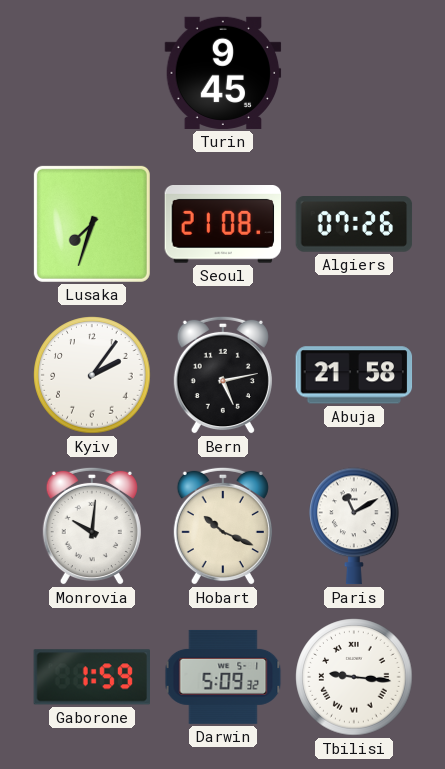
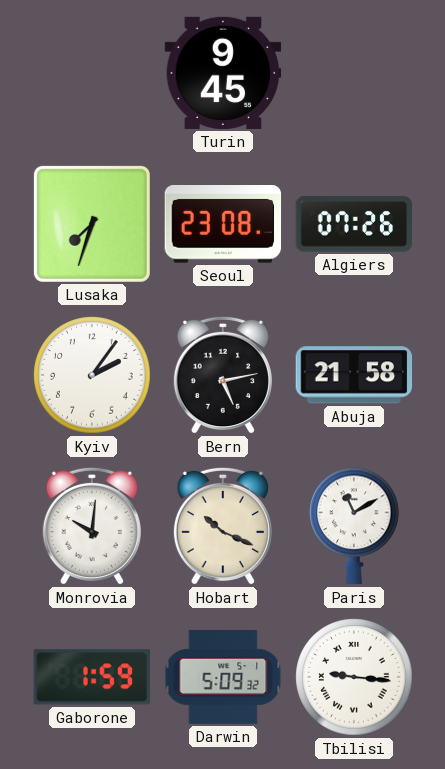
Seoul: 21:08 -> 23:08
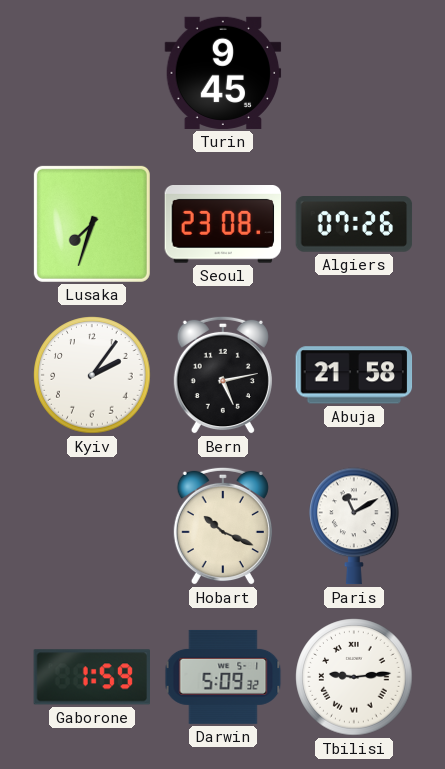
Monrovia: 10:01 -> none
Tbilisi: 9:16 -> 9:14
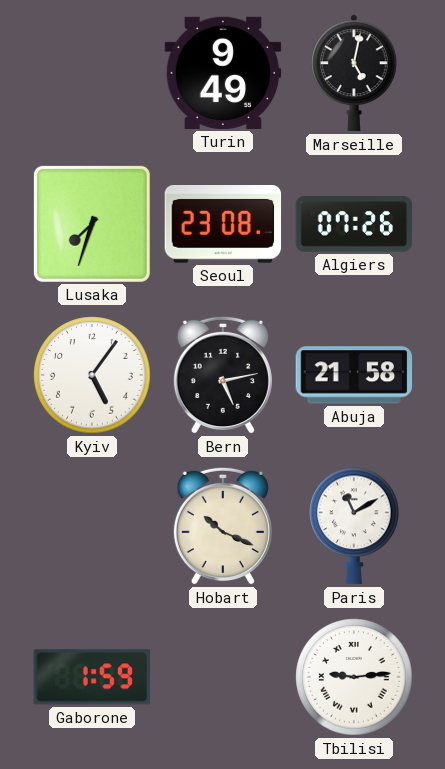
Turin: 9:45 -> 9:49
Marseille: none -> 5:02
Kyiv: 2:06 -> 5:06
Darwin: 5:09 -> none
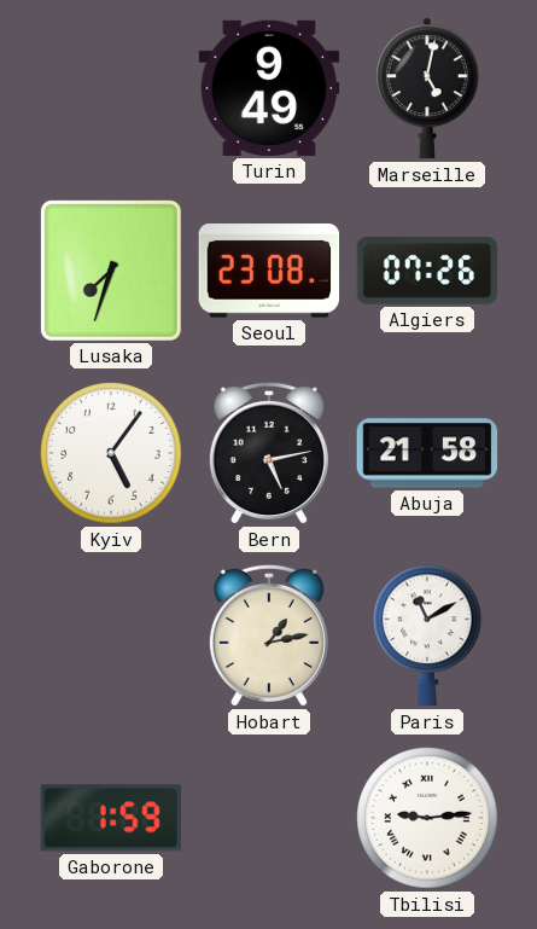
Hobart: 10:19 -> 1:13
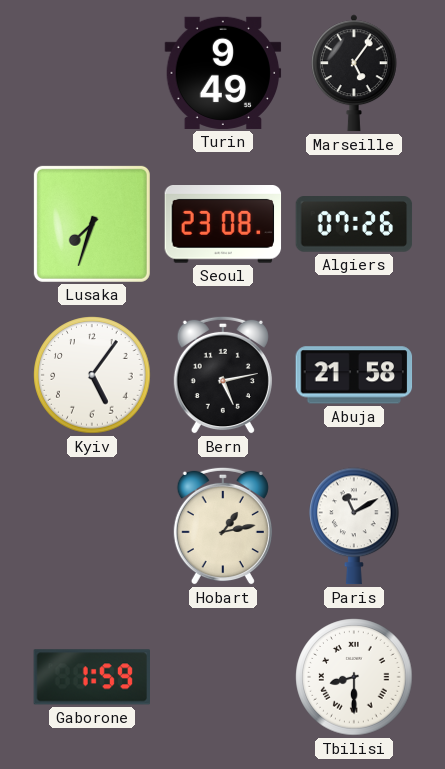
Marseille: 5:02 -> 5:06
Tbilisi: 9:14 -> 8:30
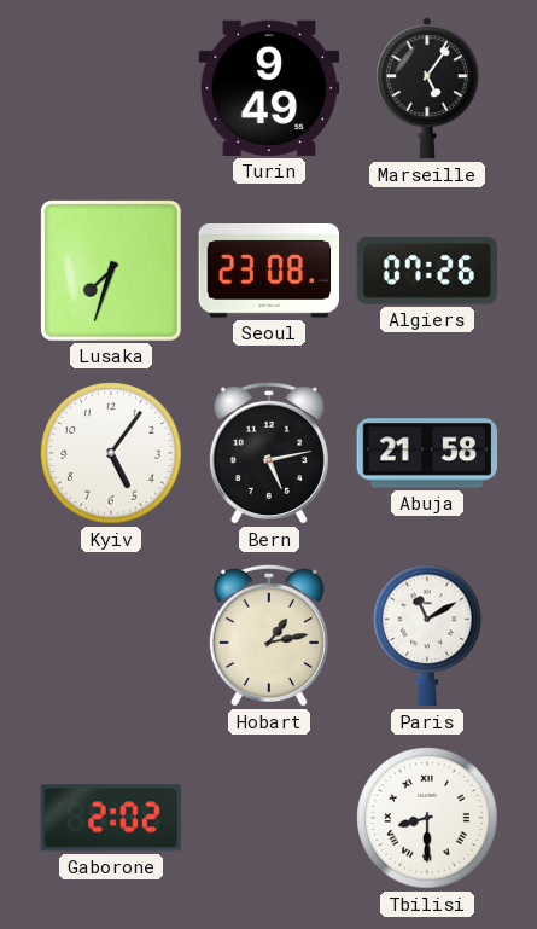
Gaborone: 1:59 -> 2:02
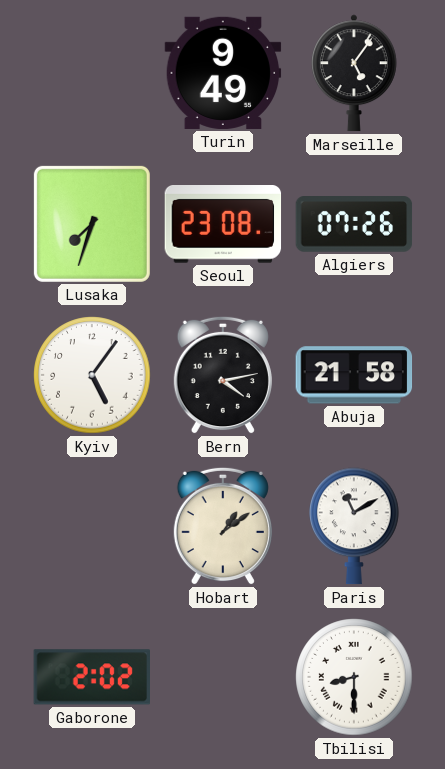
Bern: 5:13 -> 4:13
Hobart: 1:13 -> 1:09
